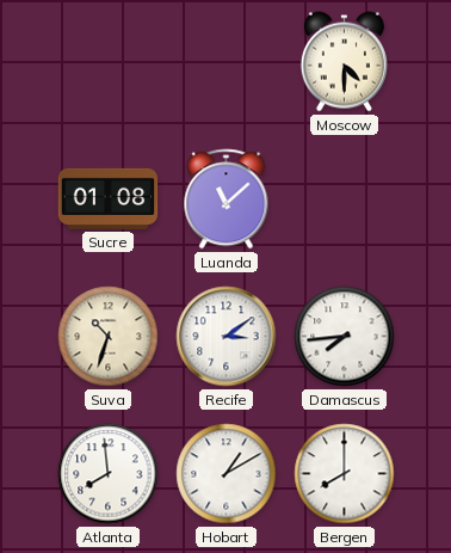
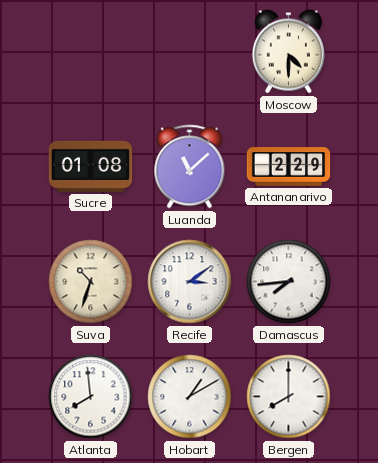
Antananarivo: none -> 2:29
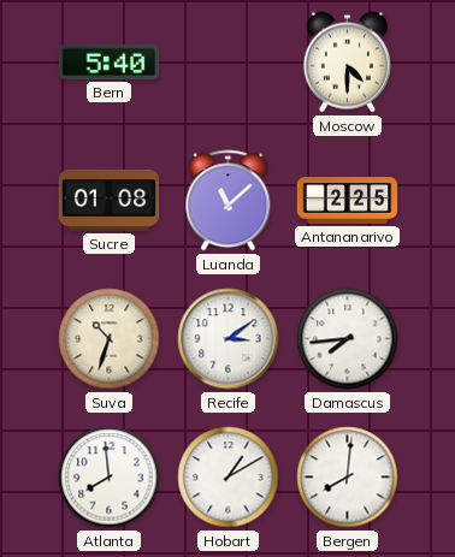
Bern: none -> 5:40
Antananarivo: 2:29 -> 2:25
Bergen: 8:00 -> 8:01
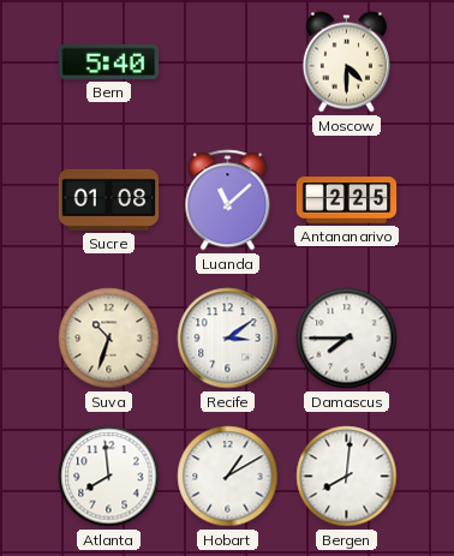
Damascus: 7:44 -> 7:45
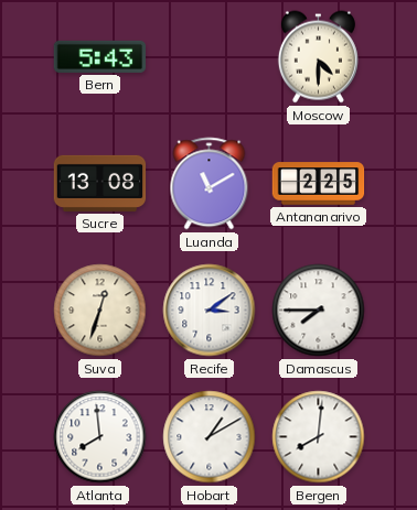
Bern: 5:40 -> 5:43
Sucre: 01:08 -> 13:08
Luanda: 11:08 -> 11:10
Suva: 10:33 -> 12:33
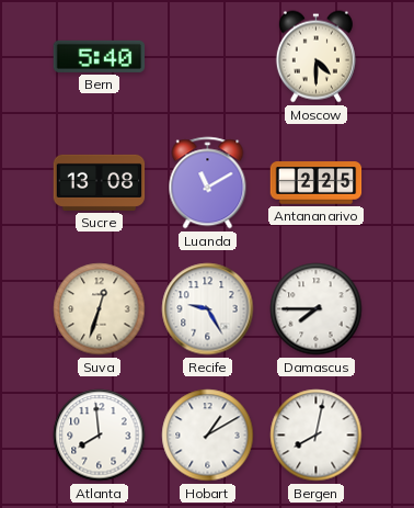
Bern: 5:43 -> 5:40
Recife: 3:09 -> 9:25
Bergen: 8:01 -> 8:02
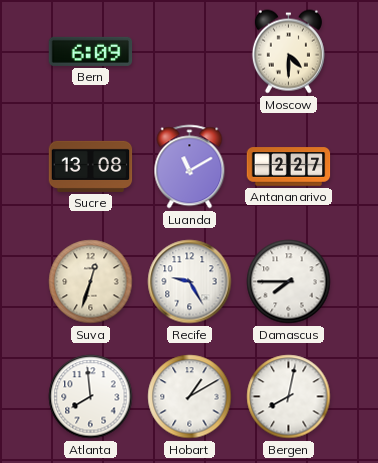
Bern: 5:40 -> 6:09
Antananarivo: 2:25 -> 2:27
